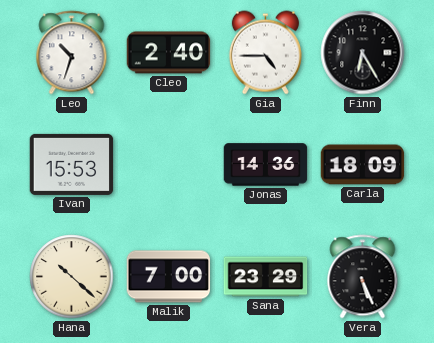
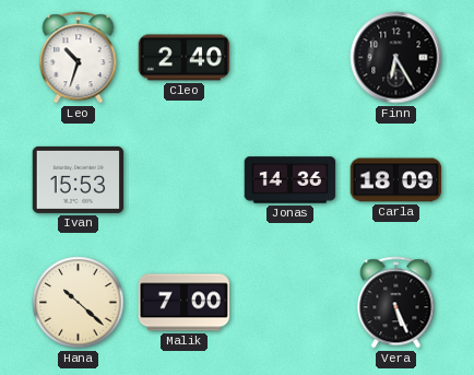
Gia: 4:45 -> none
Sana: 23:29 -> none
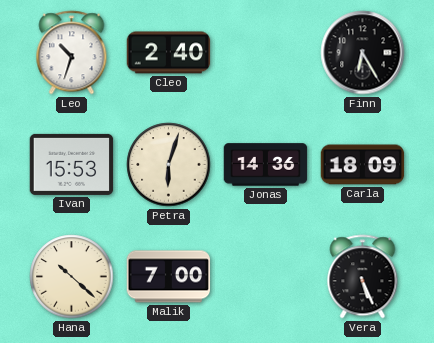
Petra: none -> 6:03
